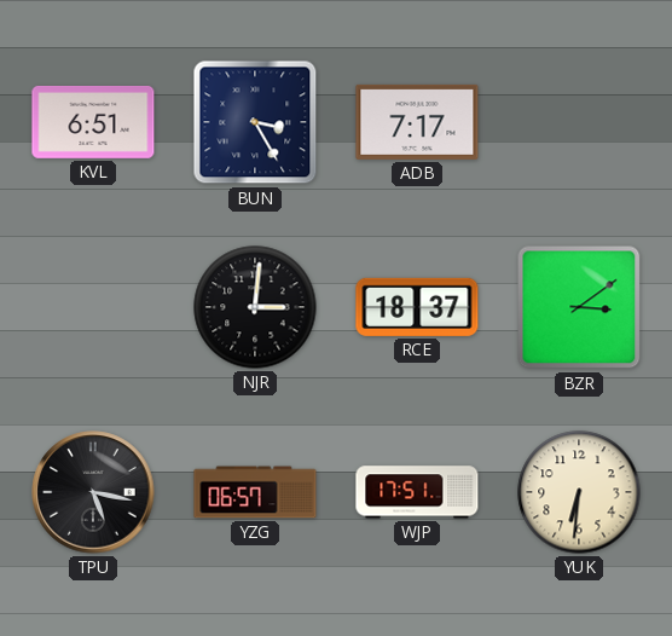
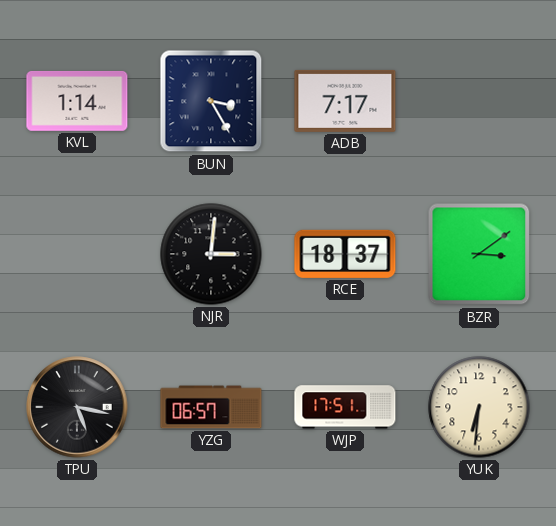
KVL: 6:51 -> 1:14
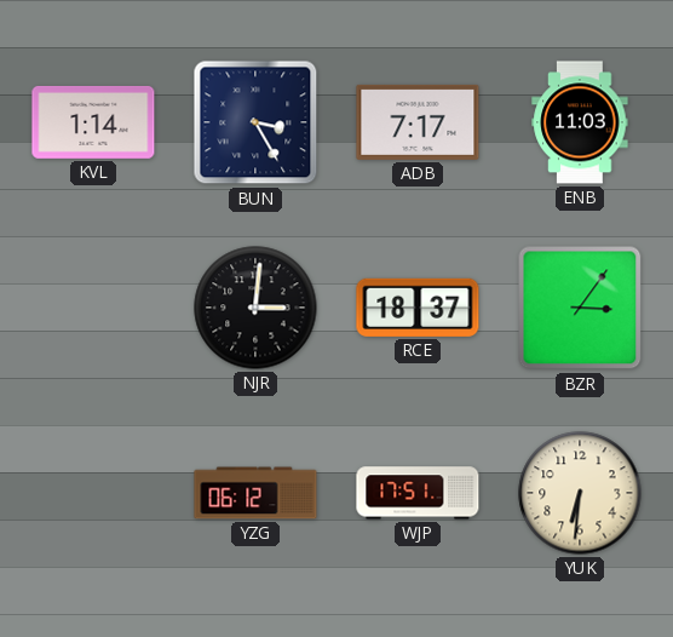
ENB: none -> 11:03
BZR: 3:09 -> 3:06
TPU: 5:17 -> none
YZG: 06:57 -> 06:12
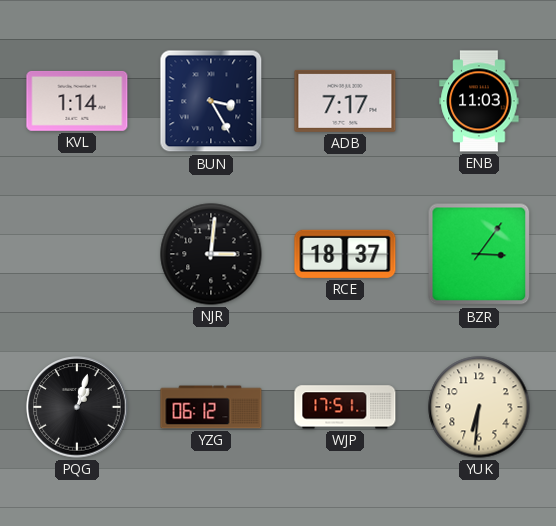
PQG: none -> 1:03
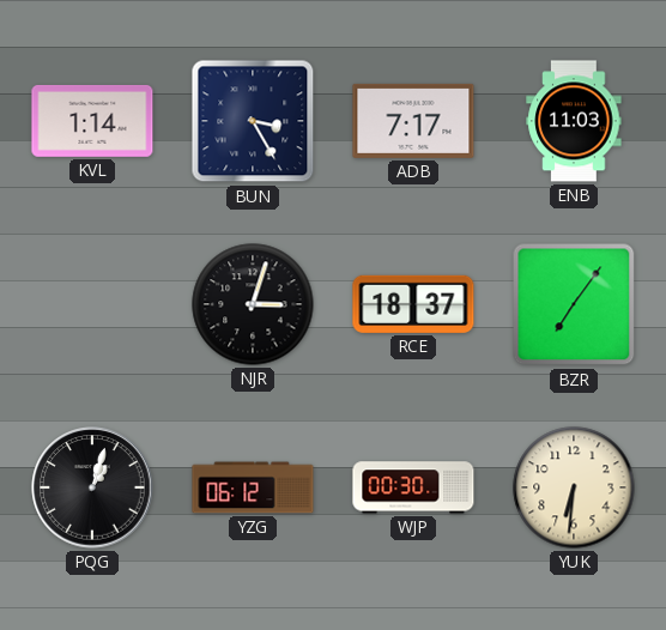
NJR: 3:01 -> 3:03
BZR: 3:06 -> 7:06
WJP: 17:51 -> 00:30
